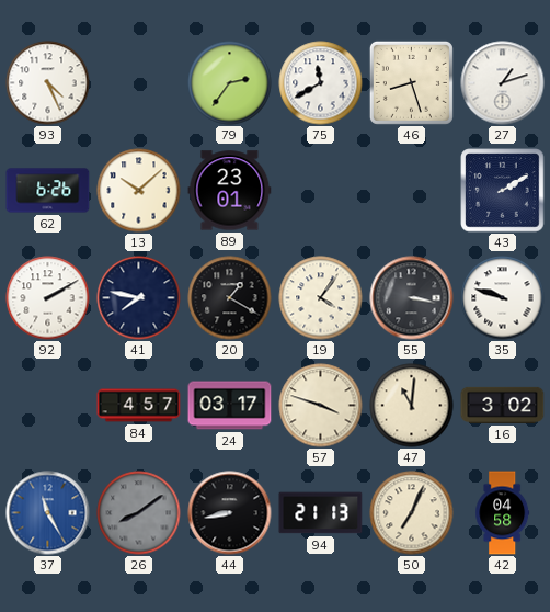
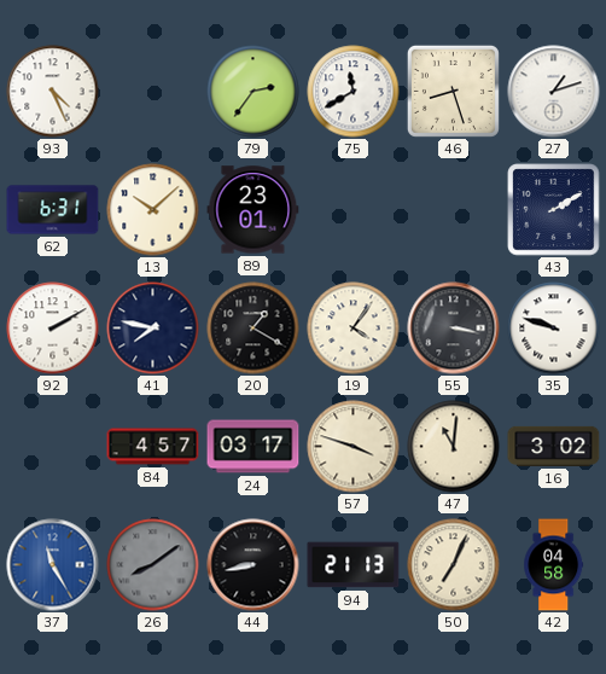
62: 6:26 -> 6:31
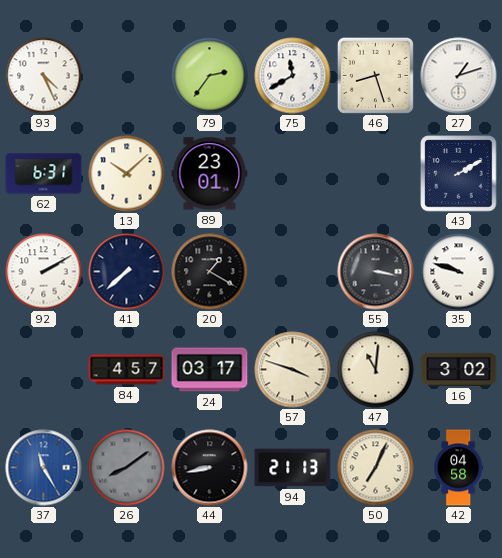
41: 7:47 -> 7:38
19: 4:06 -> none
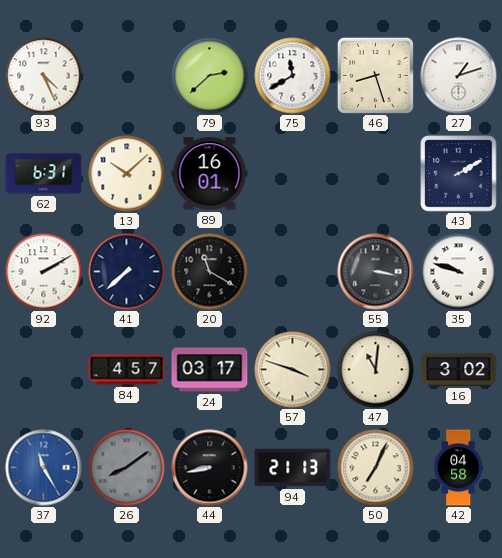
79: 2:36 -> 2:38
89: 23:01 -> 16:01
20: 1:20 -> 11:20
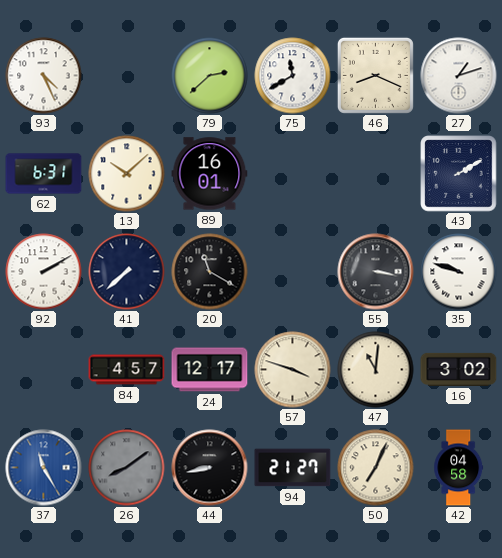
46: 8:27 -> 8:19
24: 03:17 -> 12:17
94: 21:13 -> 21:27
